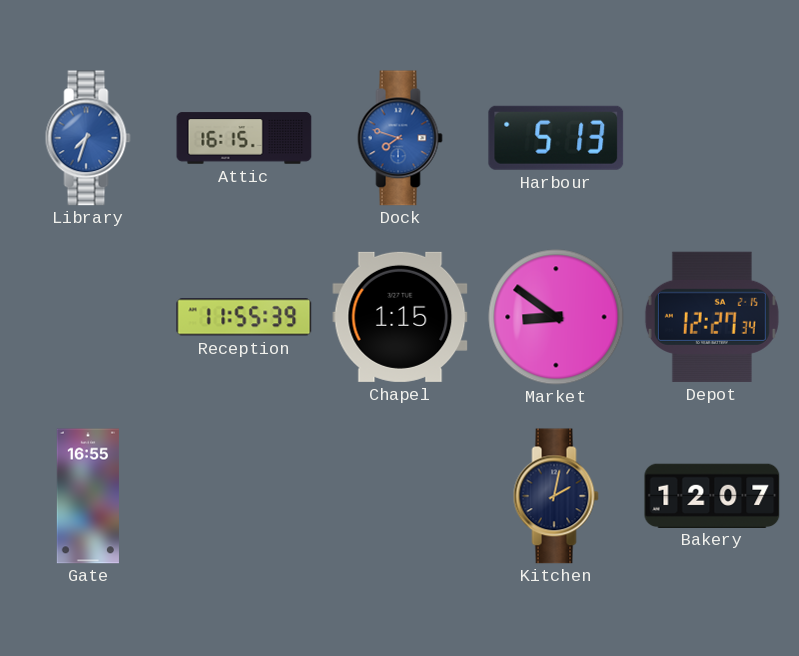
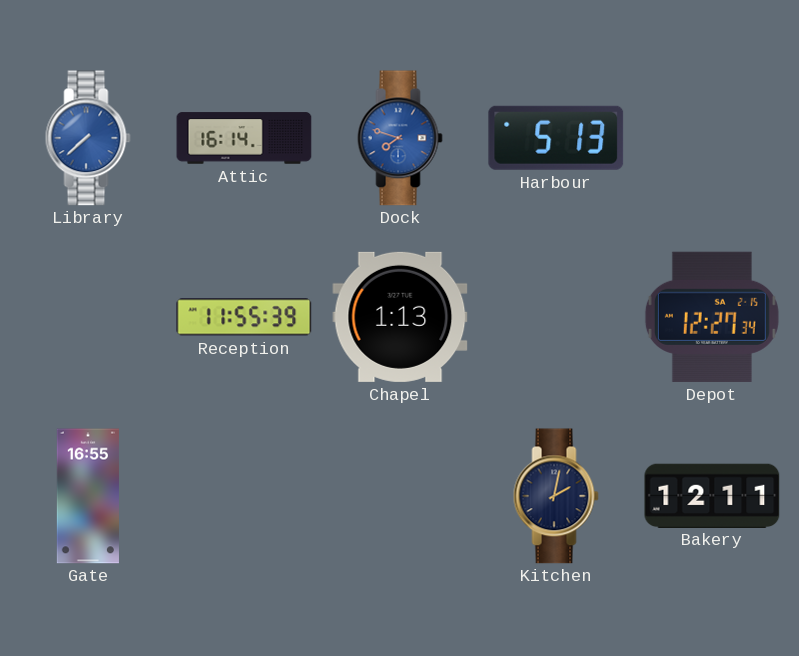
Library: 7:33 -> 7:38
Attic: 16:15 -> 16:14
Chapel: 1:15 -> 1:13
Market: 8:51 -> none
Bakery: 12:07 -> 12:11
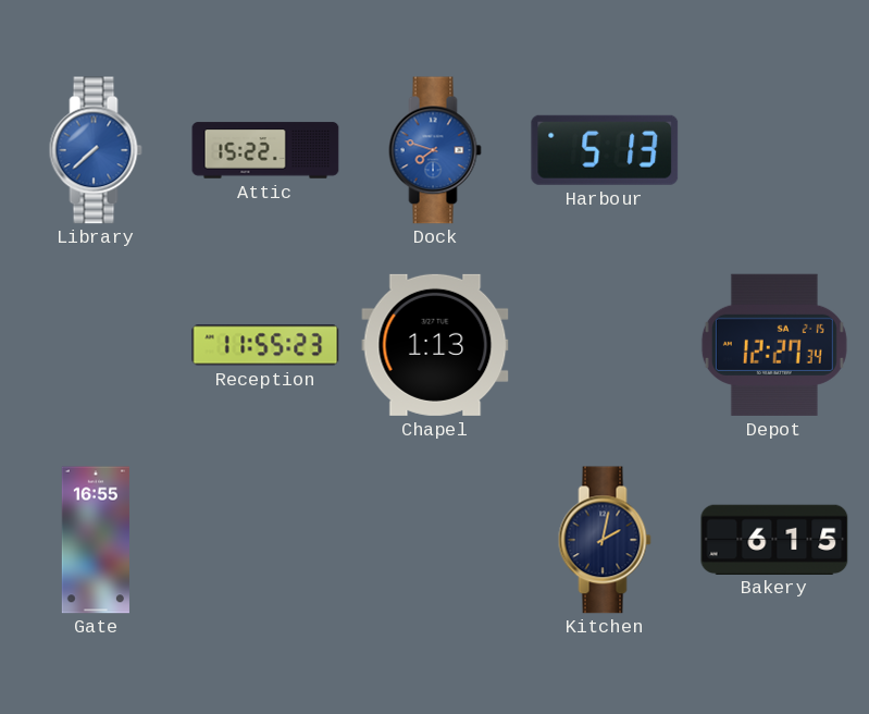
Attic: 16:14 -> 15:22
Reception: 11:55:39 -> 11:55:23
Bakery: 12:11 -> 6:15
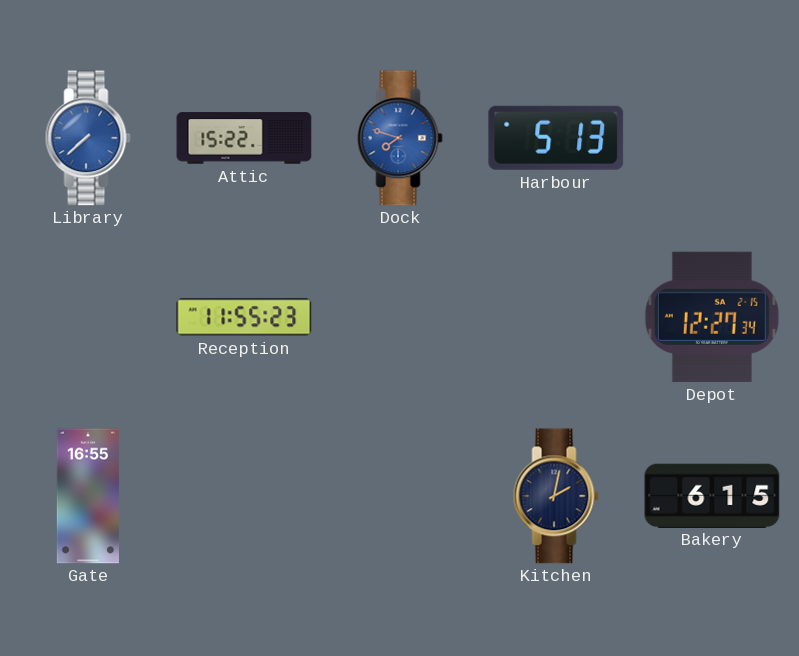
Chapel: 1:13 -> none
